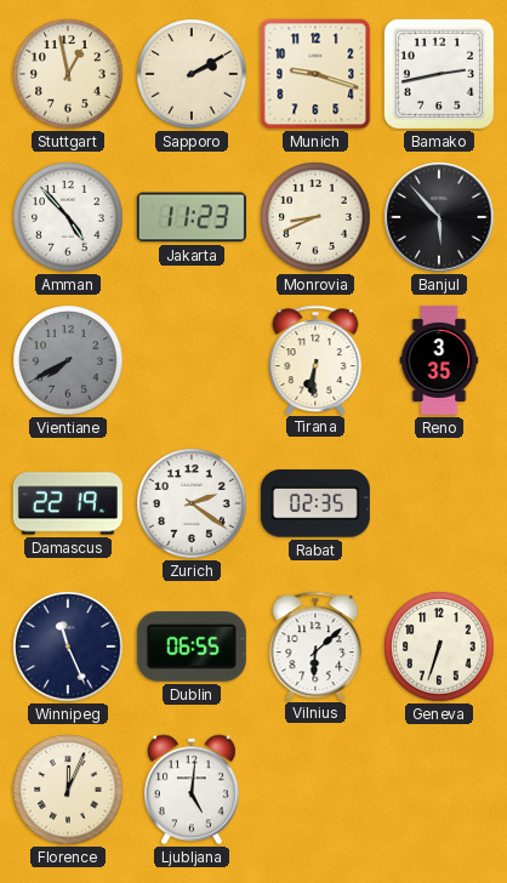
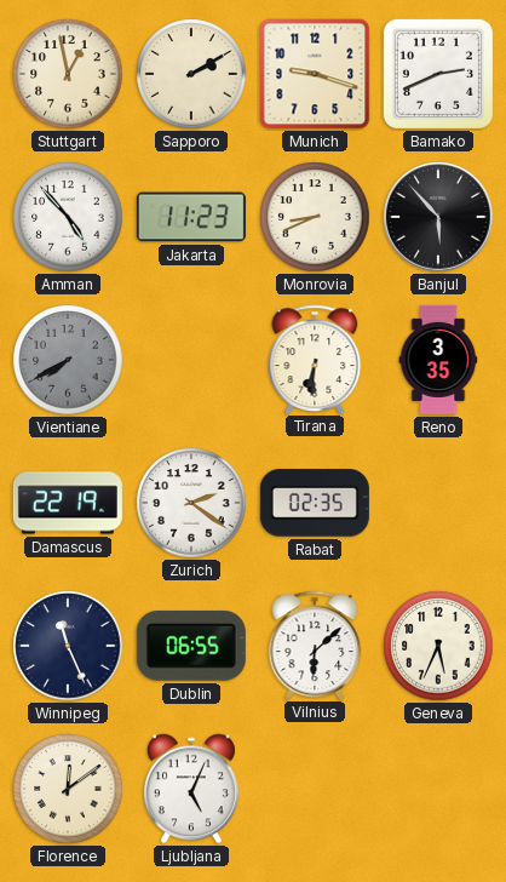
Bamako: 2:43 -> 2:41
Geneva: 6:33 -> 5:34
Florence: 12:04 -> 12:09
Ljubljana: 5:01 -> 5:04
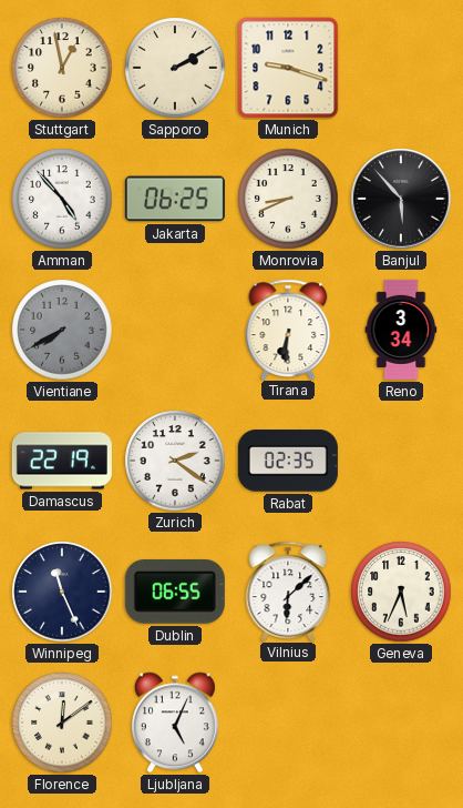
Bamako: 2:41 -> none
Jakarta: 11:23 -> 06:25
Reno: 3:35 -> 3:34
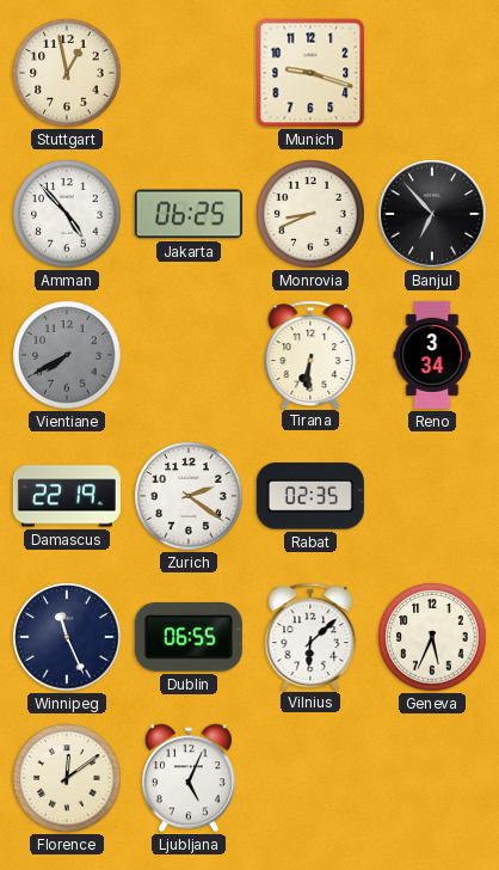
Sapporo: 2:10 -> none
Banjul: 5:53 -> 6:53
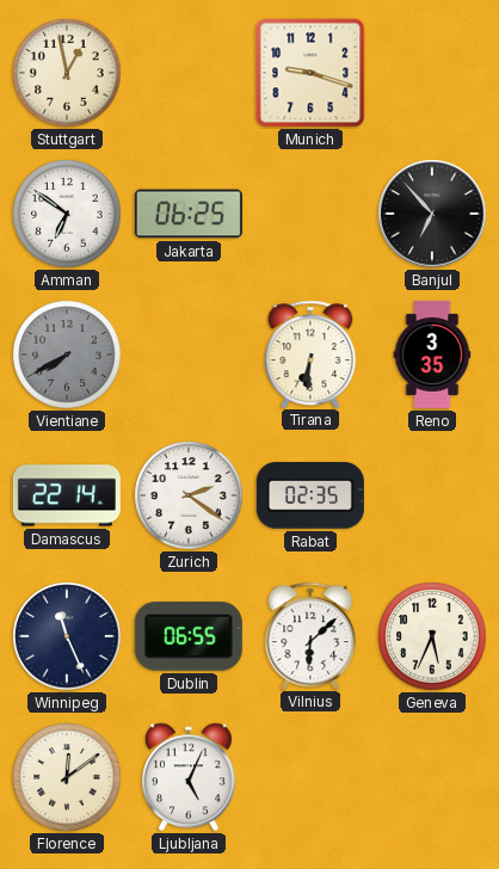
Amman: 4:53 -> 6:51
Monrovia: 8:41 -> none
Reno: 3:34 -> 3:35
Damascus: 22:19 -> 22:14
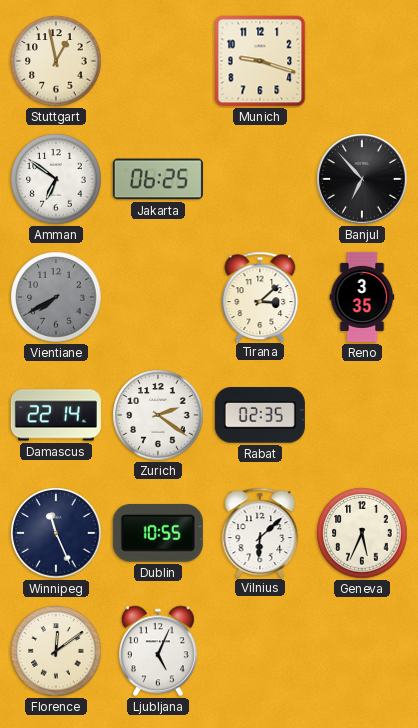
Tirana: 6:31 -> 3:08
Dublin: 06:55 -> 10:55
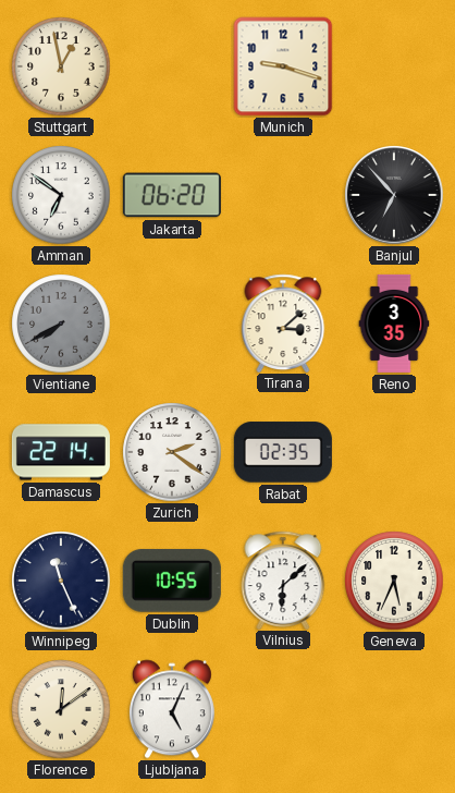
Jakarta: 06:25 -> 06:20
